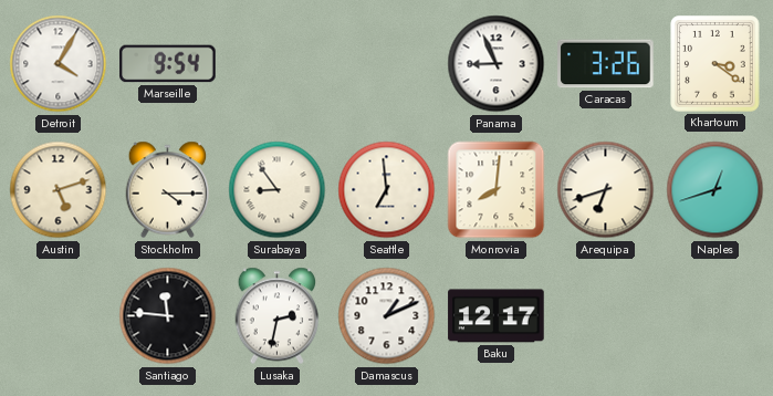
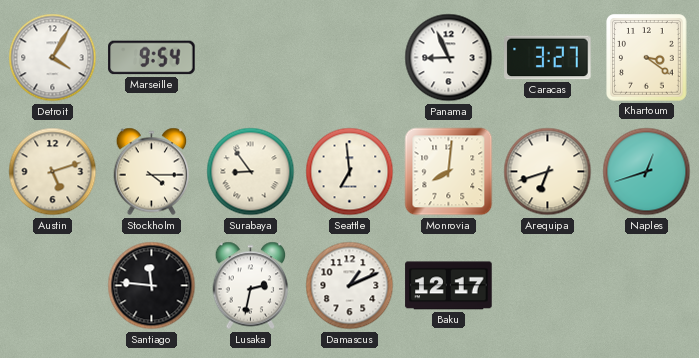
Caracas: 3:26 -> 3:27
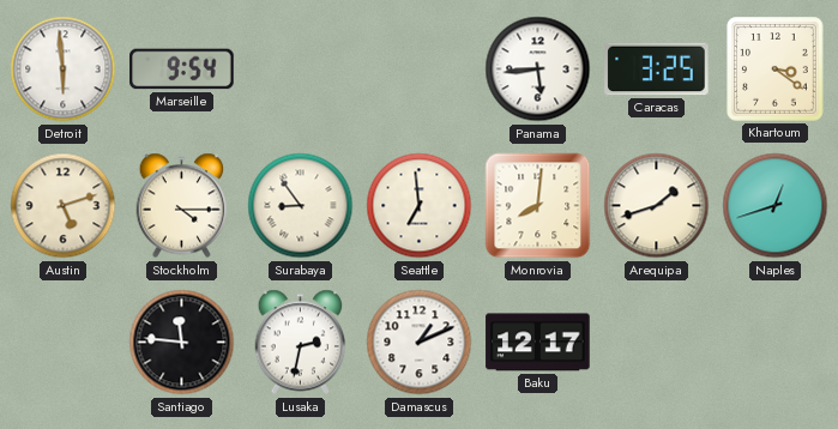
Detroit: 4:05 -> 5:59
Panama: 8:56 -> 5:44
Caracas: 3:27 -> 3:25
Arequipa: 6:42 -> 1:42
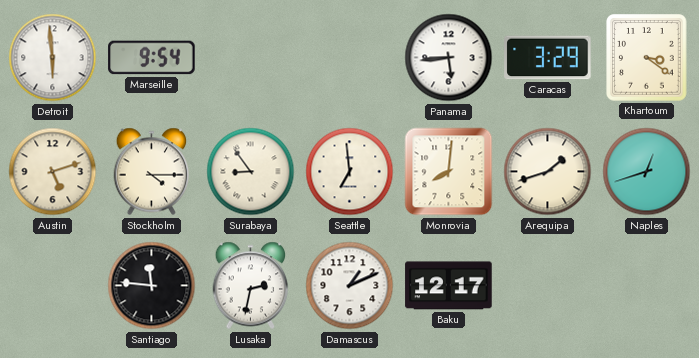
Caracas: 3:25 -> 3:29
